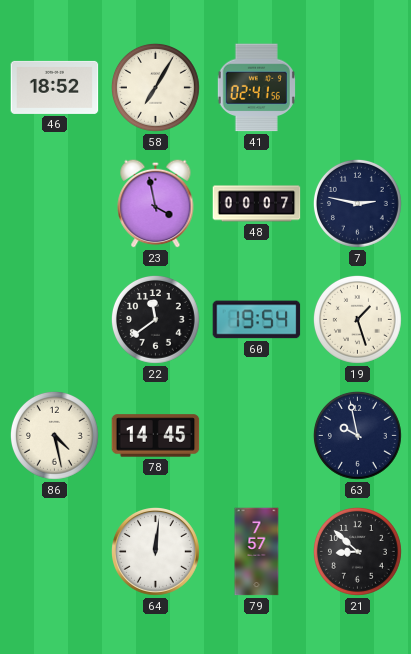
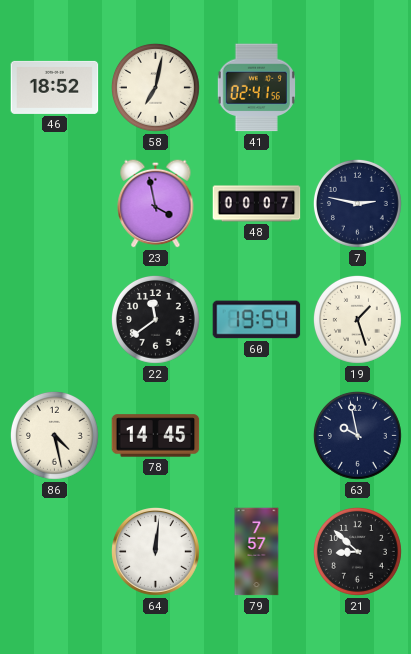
58: 7:05 -> 7:02
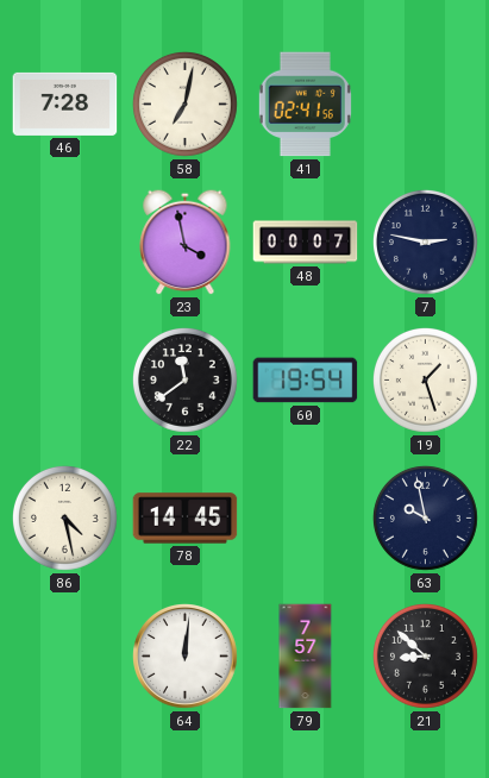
46: 18:52 -> 7:28
